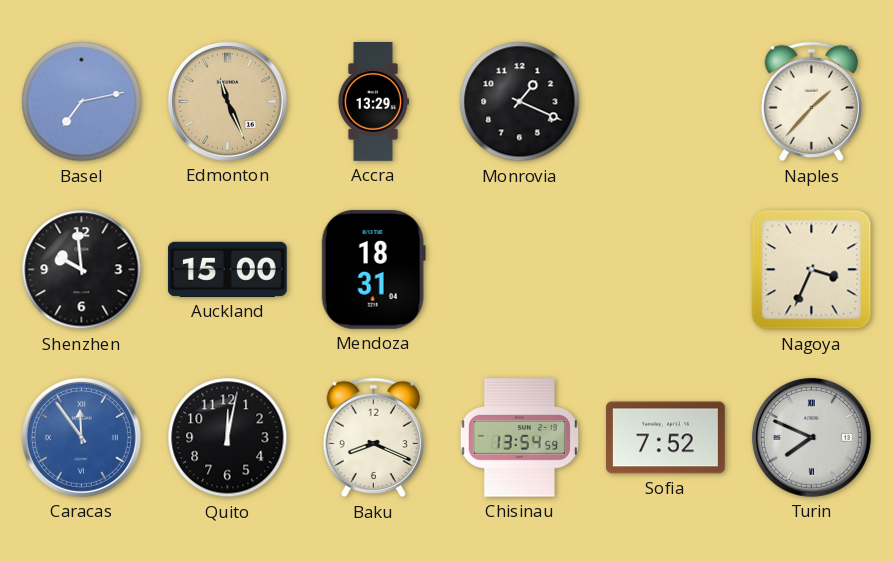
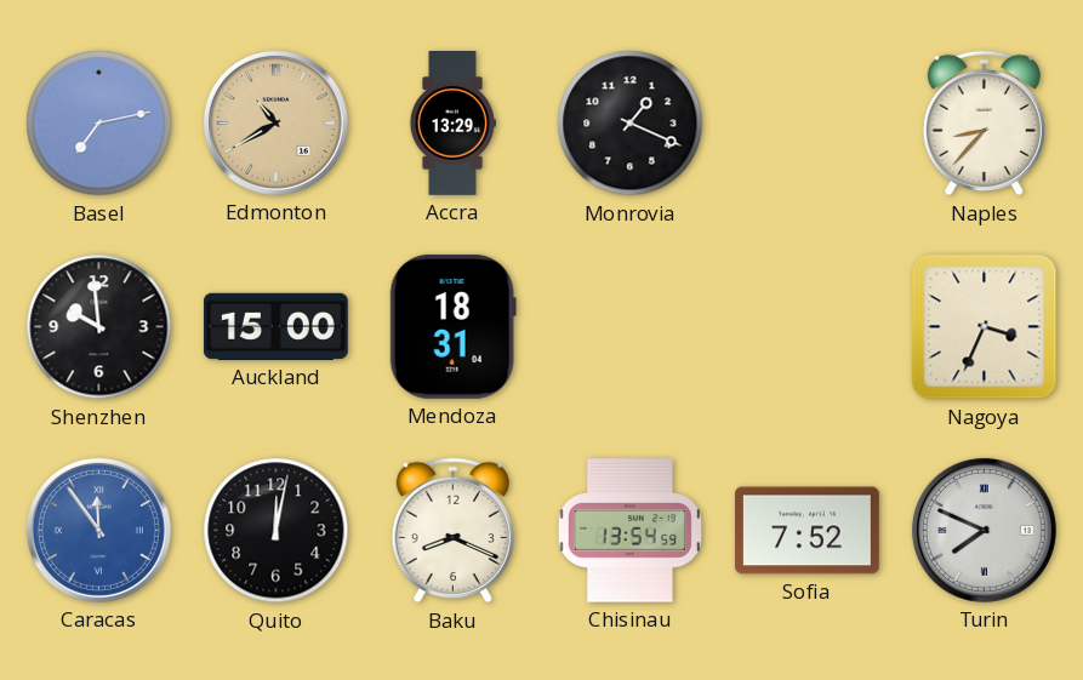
Edmonton: 11:26 -> 10:40
Naples: 1:37 -> 8:37
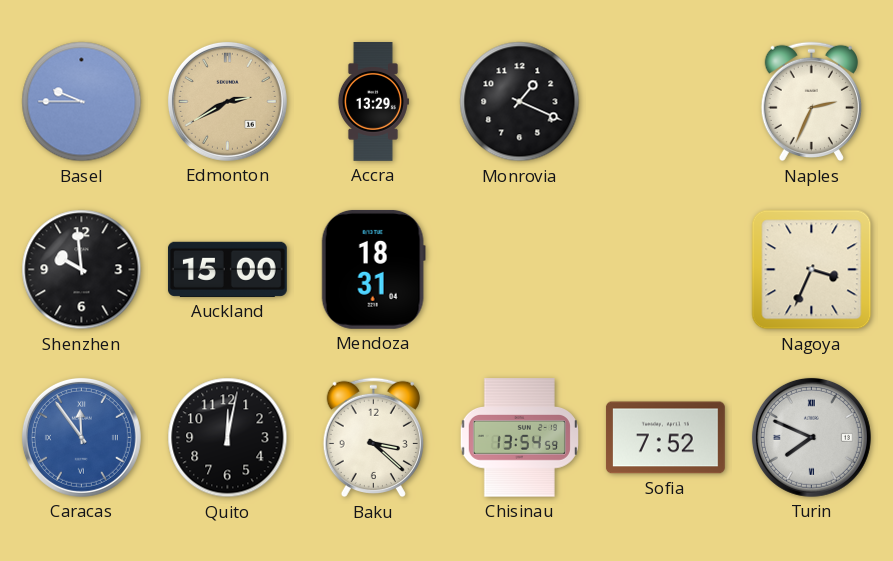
Basel: 7:13 -> 9:45
Edmonton: 10:40 -> 2:40
Naples: 8:37 -> 2:34
Baku: 8:19 -> 3:22
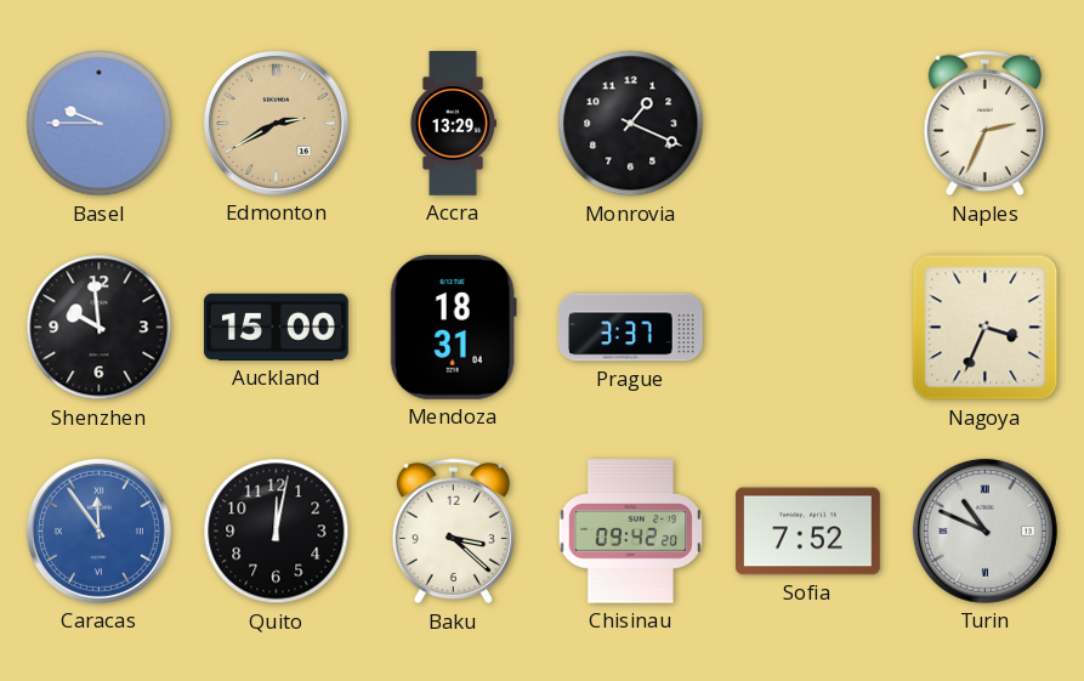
Prague: none -> 3:37
Chisinau: 13:54 -> 09:42
Turin: 7:49 -> 10:49
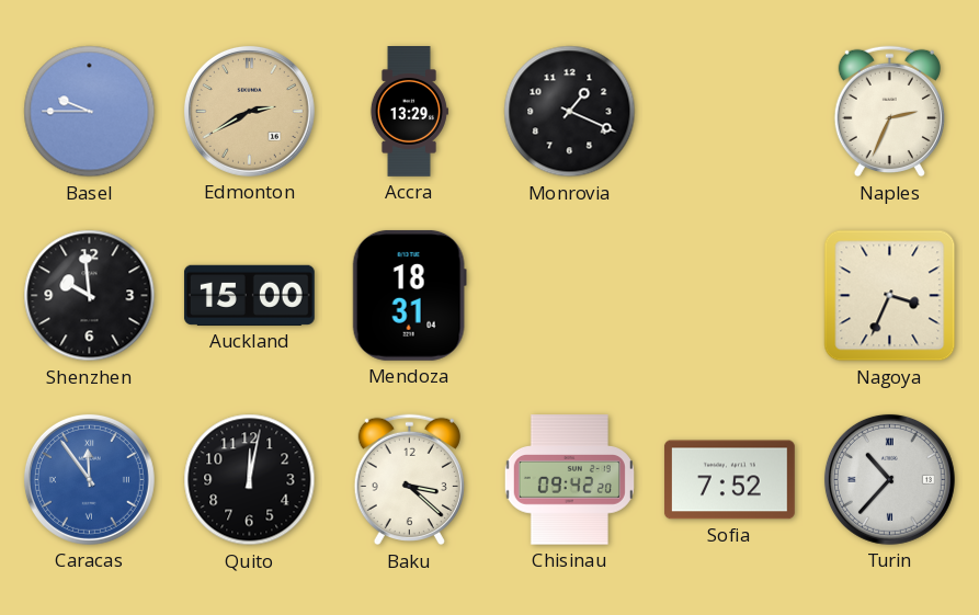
Prague: 3:37 -> none
Turin: 10:49 -> 10:37
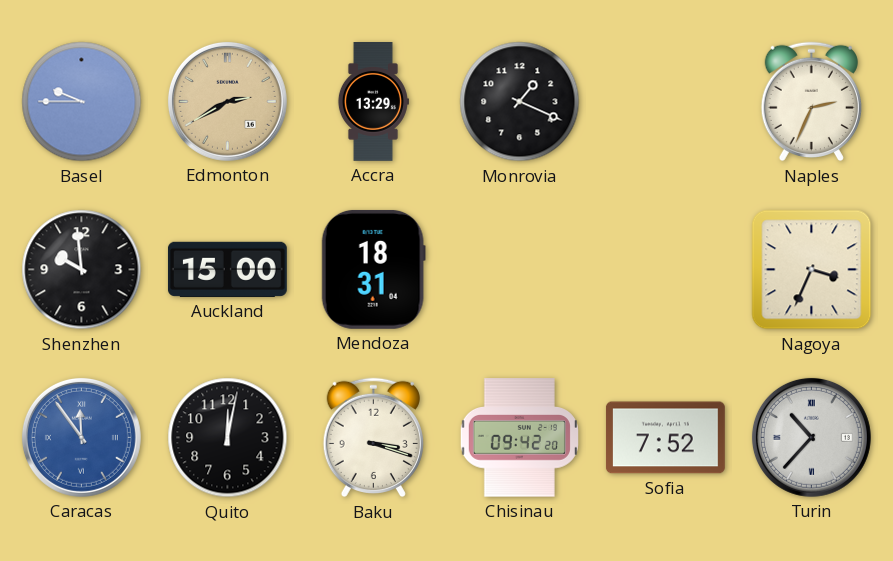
Baku: 3:22 -> 3:18
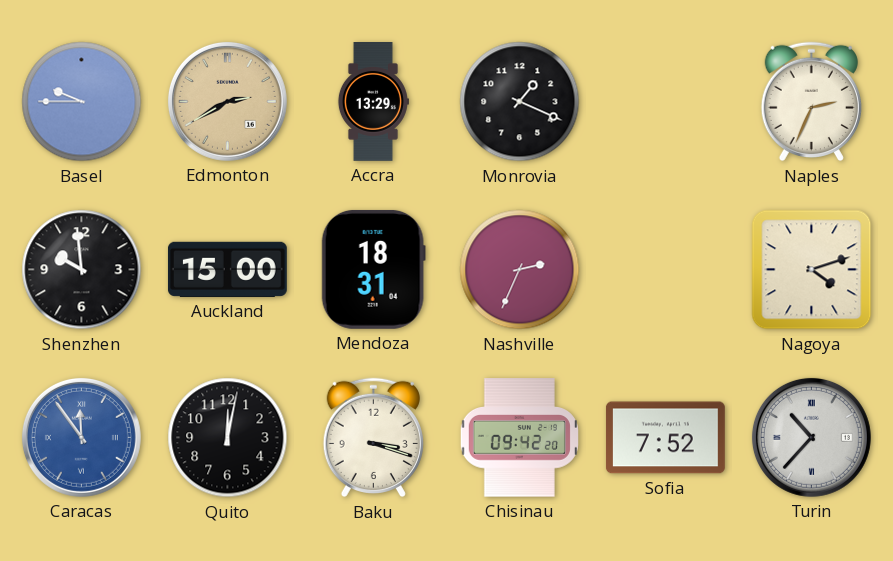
Nashville: none -> 2:34
Nagoya: 3:34 -> 4:12
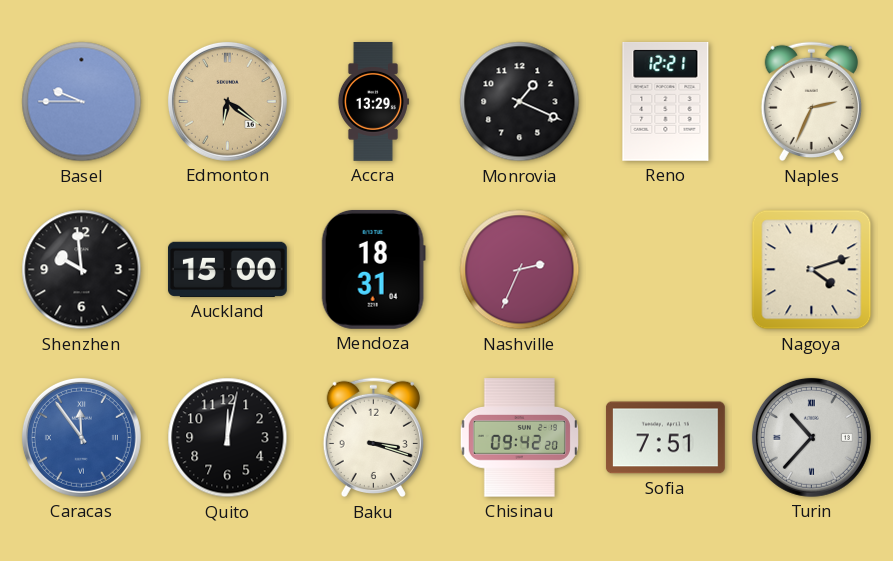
Edmonton: 2:40 -> 6:21
Reno: none -> 12:21
Sofia: 7:52 -> 7:51
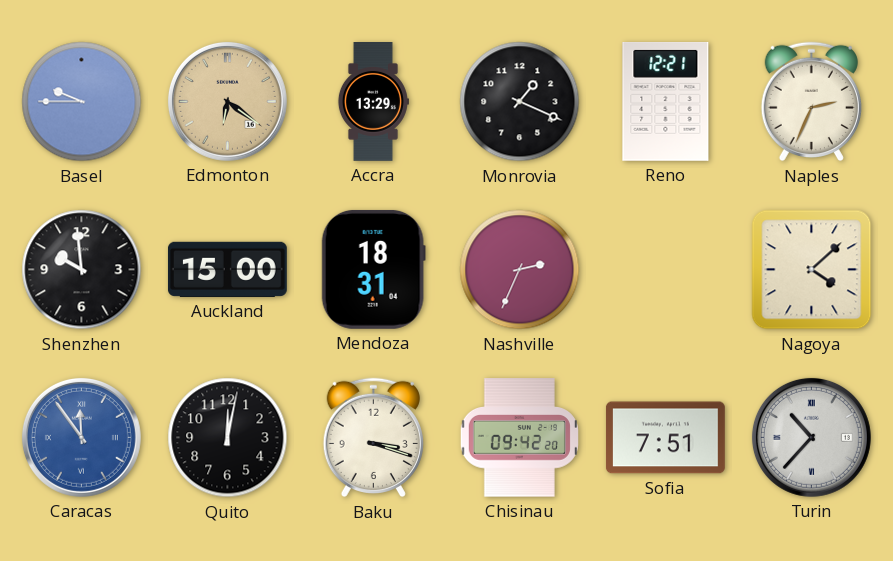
Nagoya: 4:12 -> 4:08
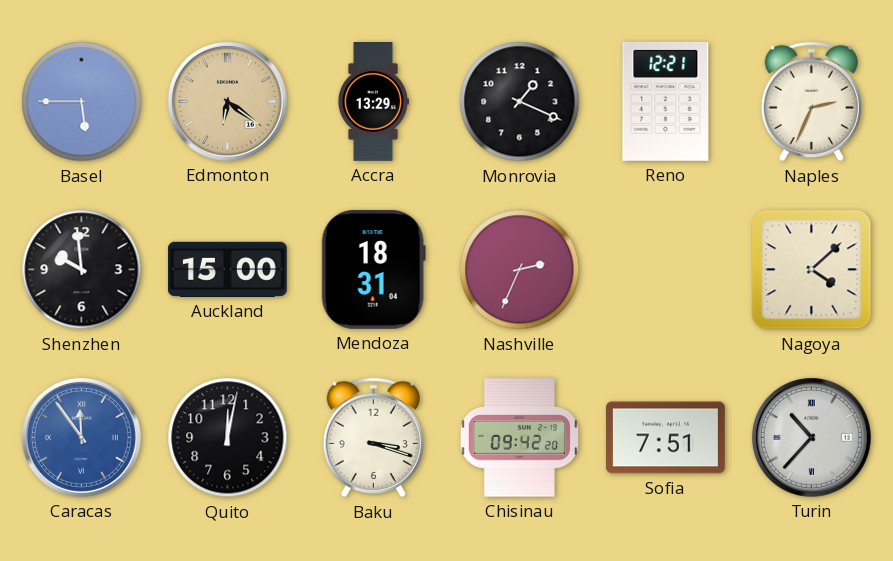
Basel: 9:45 -> 5:45
